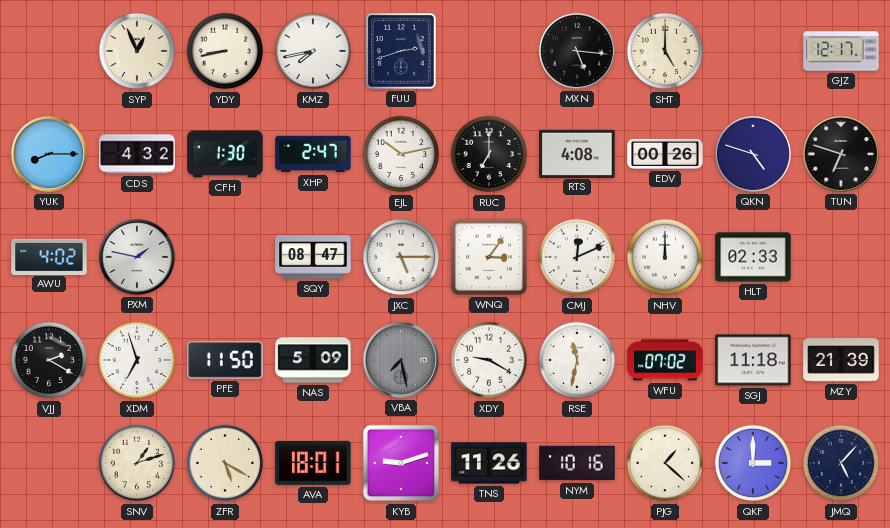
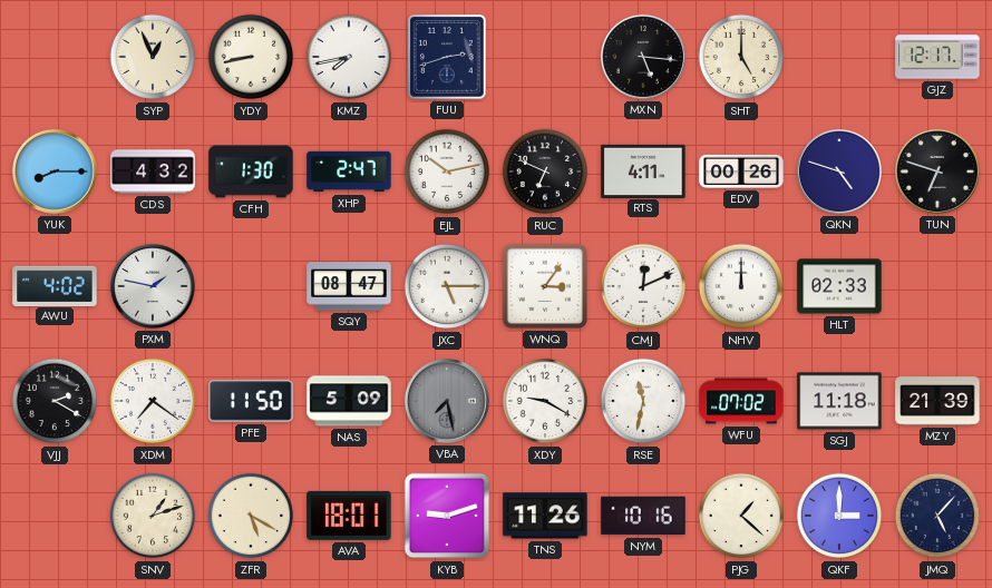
RUC: 7:00 -> 6:49
RTS: 4:08 -> 4:11
XDM: 6:57 -> 7:21
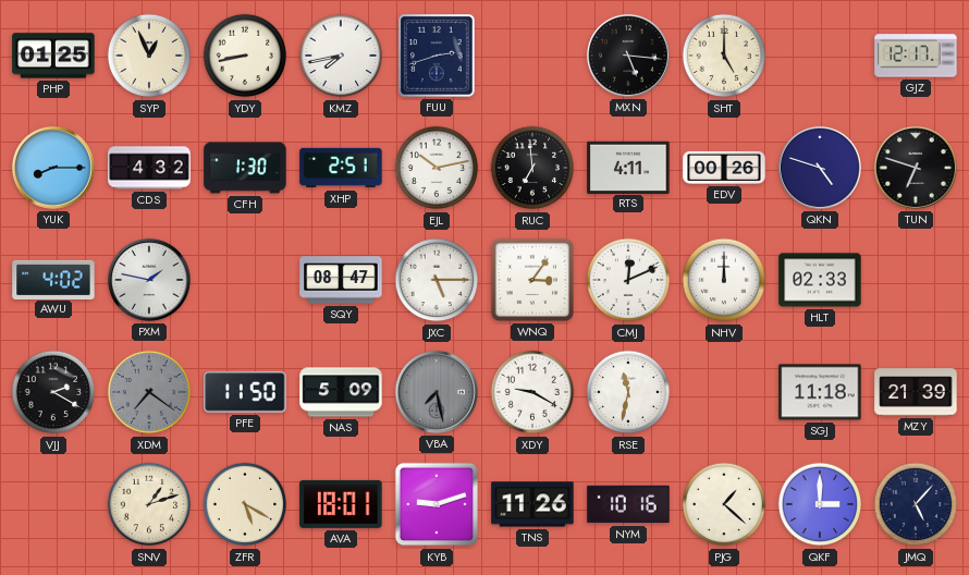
PHP: none -> 01:25
XHP: 2:47 -> 2:51
RUC: 6:49 -> 6:59
XDM dial: white -> grey
WFU: 07:02 -> none
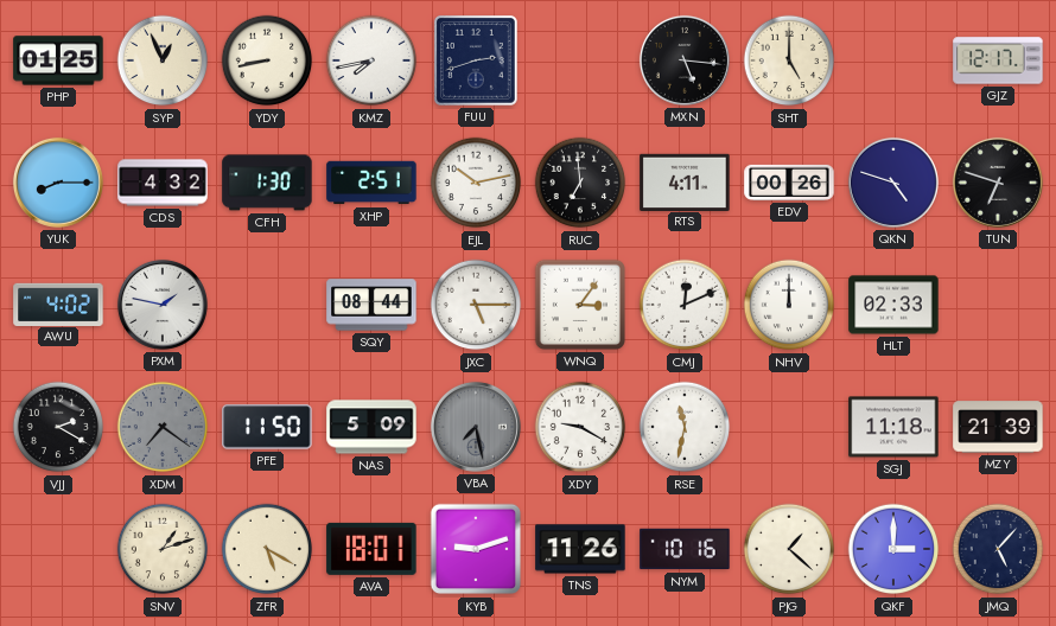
SQY: 08:47 -> 08:44
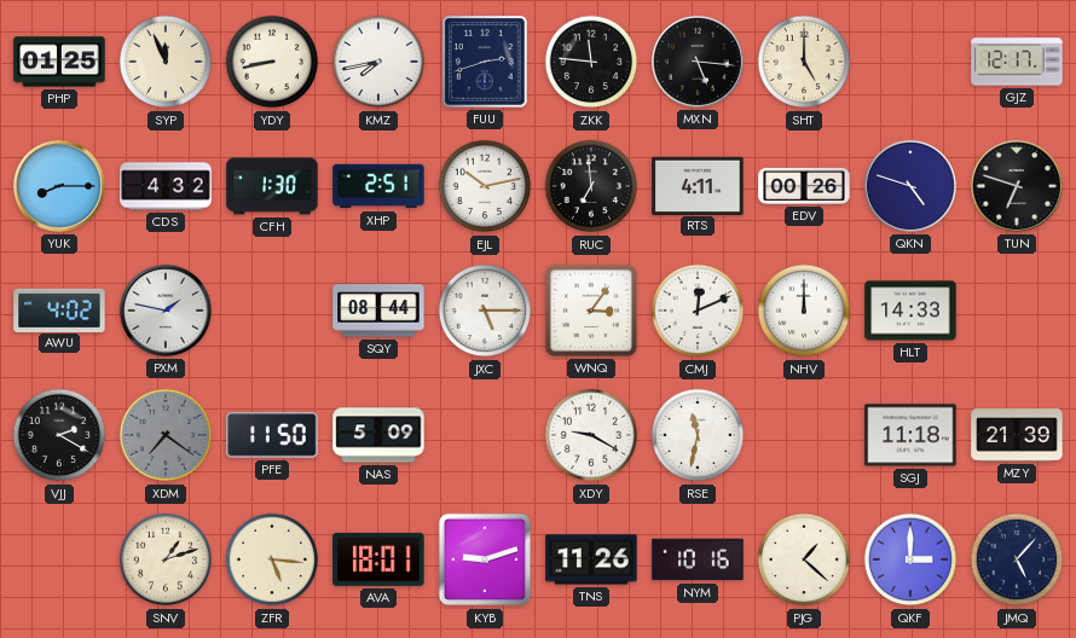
SYP: 12:56 -> 11:56
ZKK: none -> 11:46
HLT: 02:33 -> 14:33
VBA: 7:28 -> none
ZFR: 5:20 -> 5:16
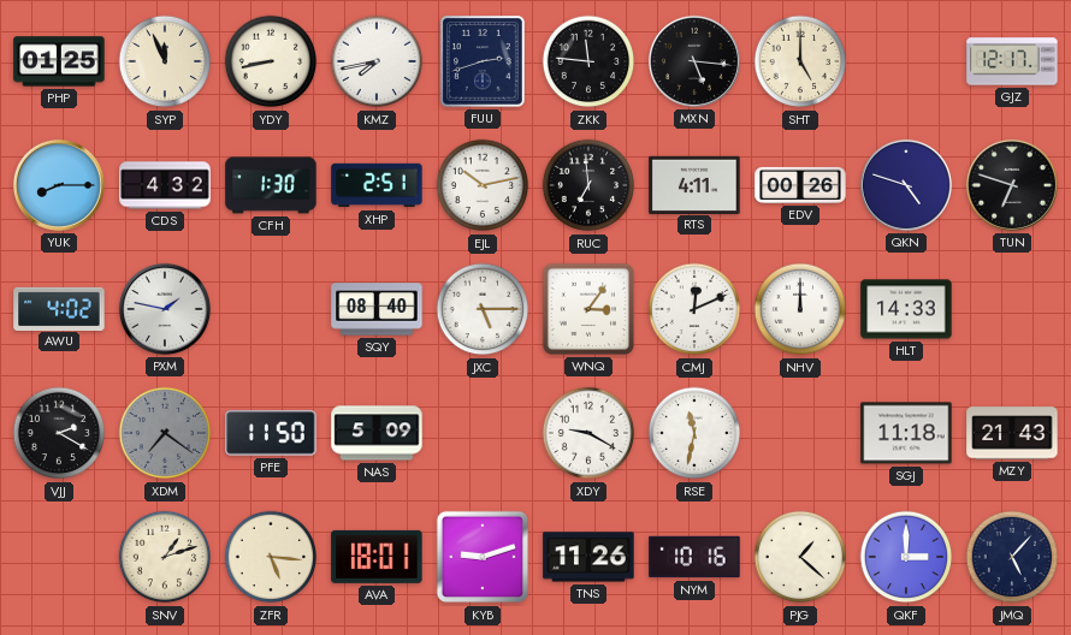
SQY: 08:44 -> 08:40
MZY: 21:39 -> 21:43
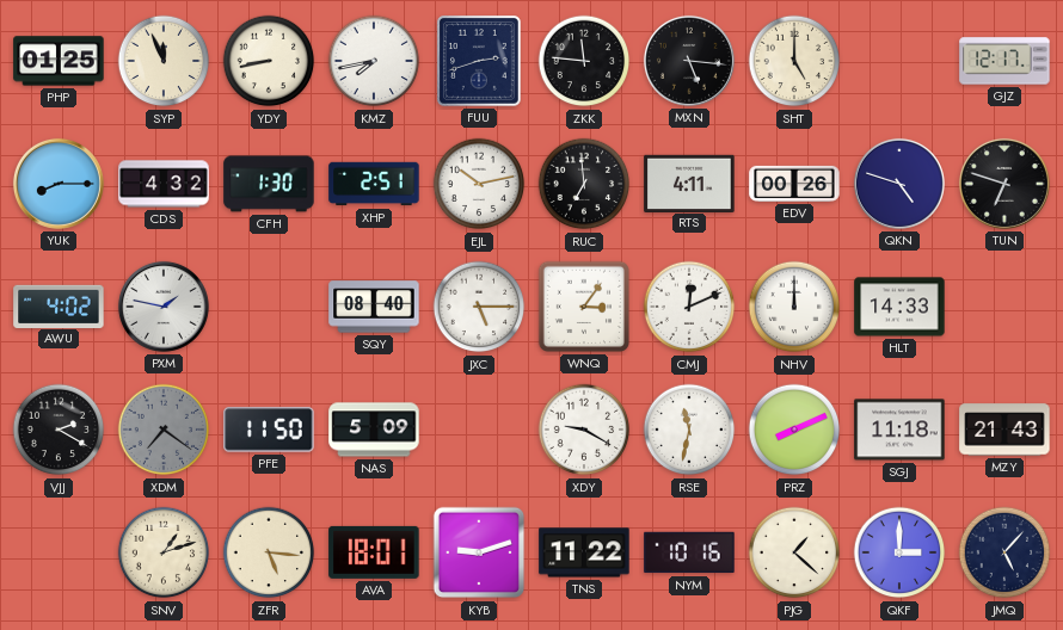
PRZ: none -> 8:11
TNS: 11:26 -> 11:22
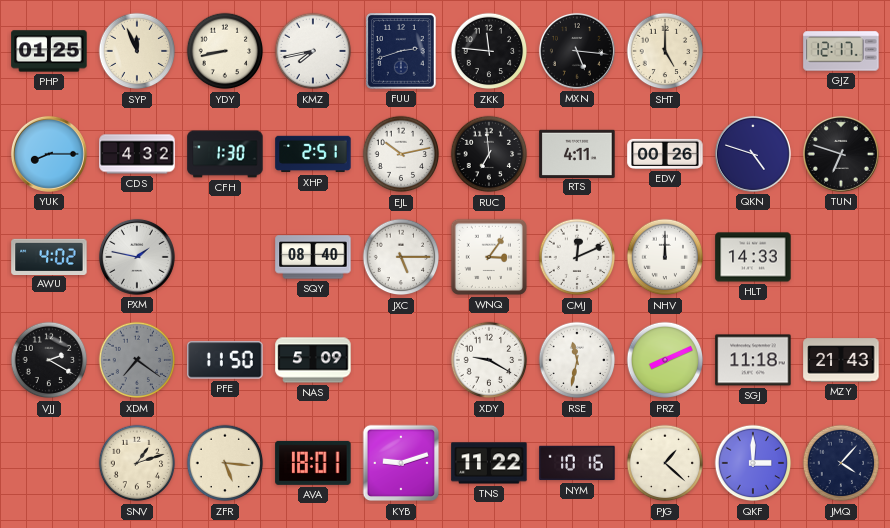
JMQ: 5:07 -> 4:07
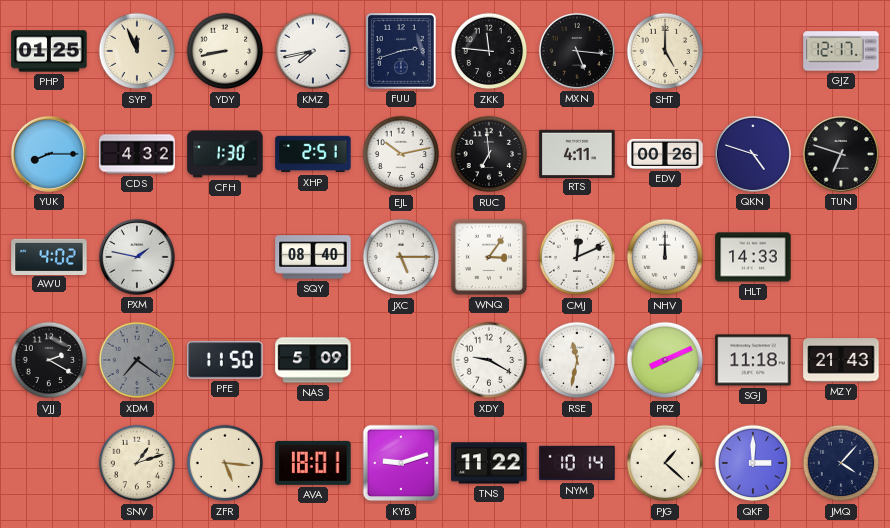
NYM: 10:16 -> 10:14
